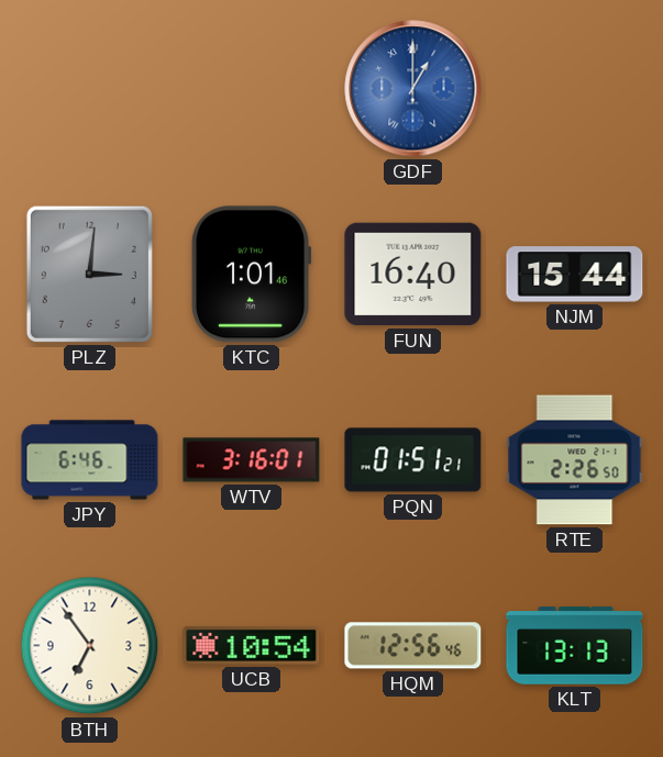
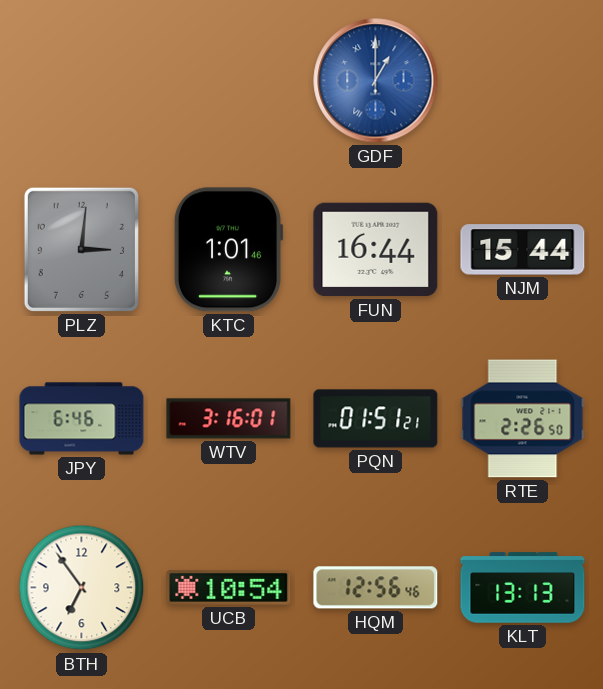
FUN: 16:40 -> 16:44
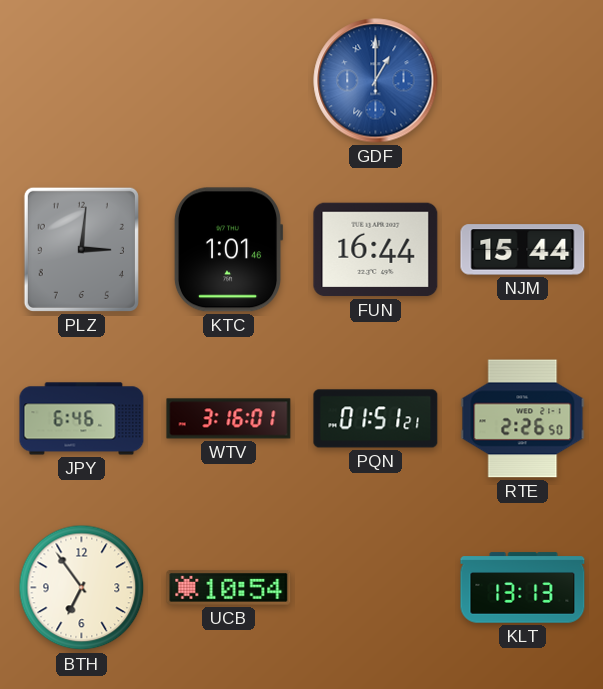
HQM: 12:56 -> none
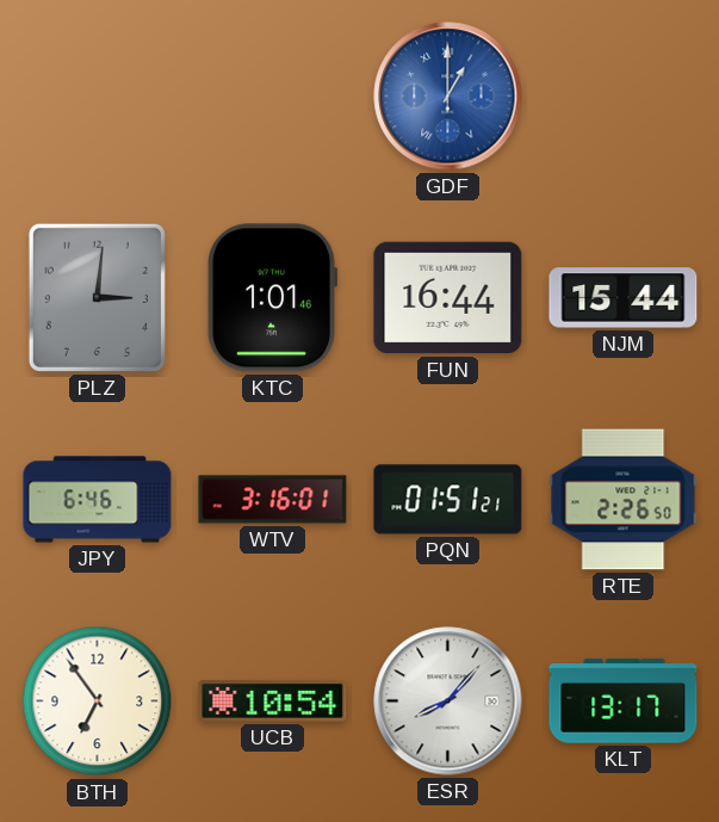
ESR: none -> 8:07
KLT: 13:13 -> 13:17
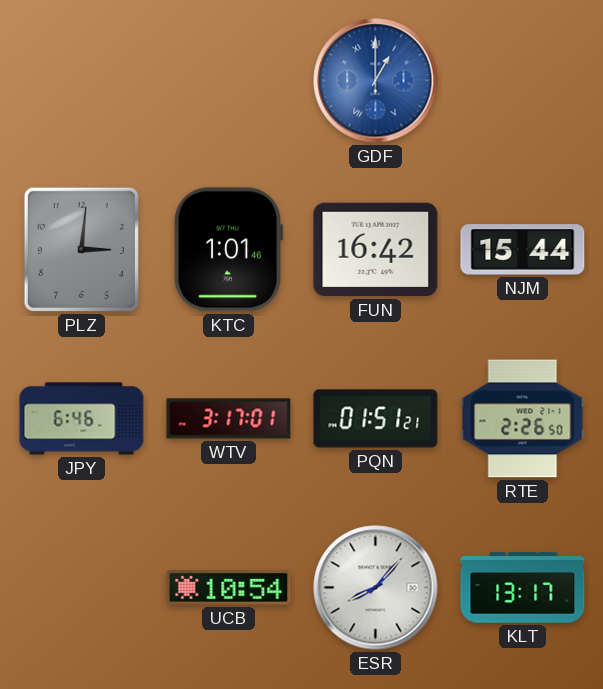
FUN: 16:44 -> 16:42
WTV: 3:16 -> 3:17
BTH: 6:54 -> none
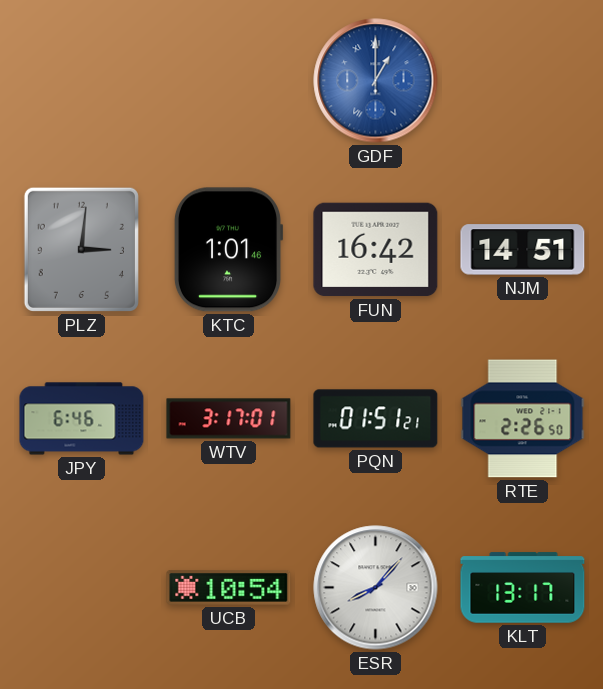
NJM: 15:44 -> 14:51
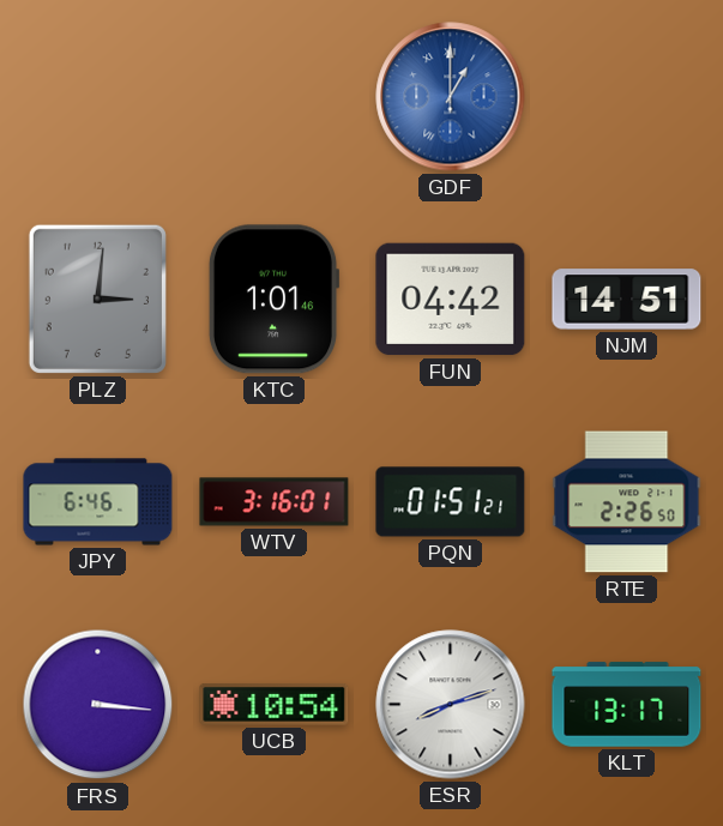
FUN: 16:42 -> 04:42
WTV: 3:17 -> 3:16
FRS: none -> 3:16
ESR: 8:07 -> 8:12
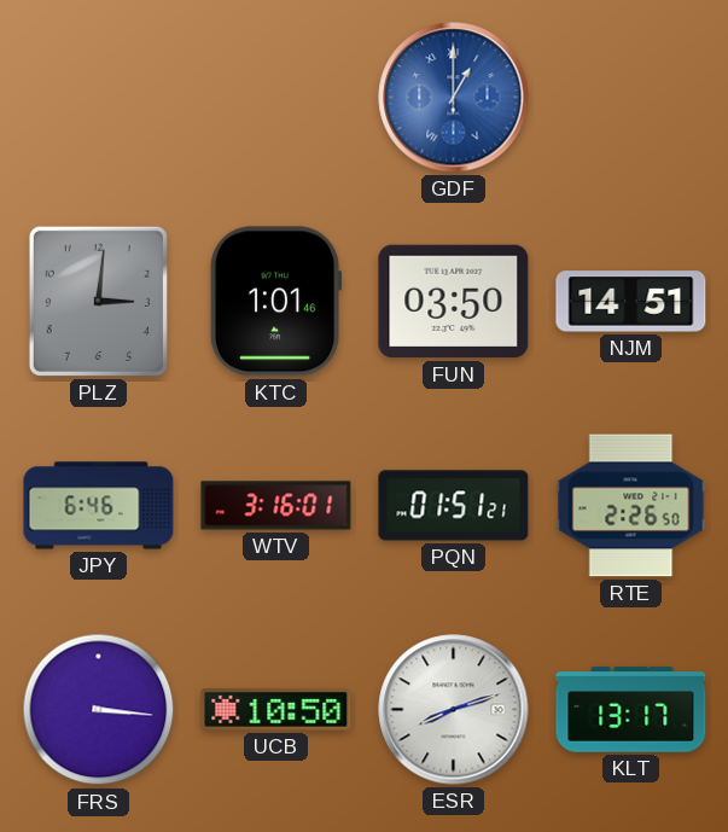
FUN: 04:42 -> 03:50
UCB: 10:54 -> 10:50
